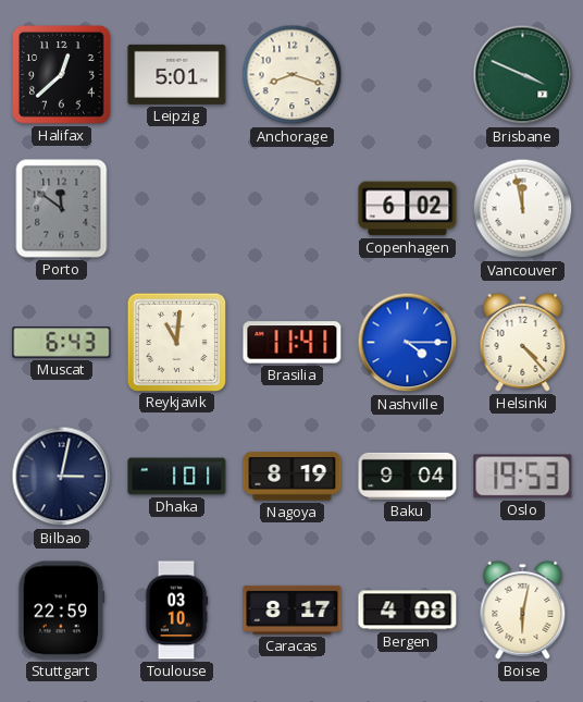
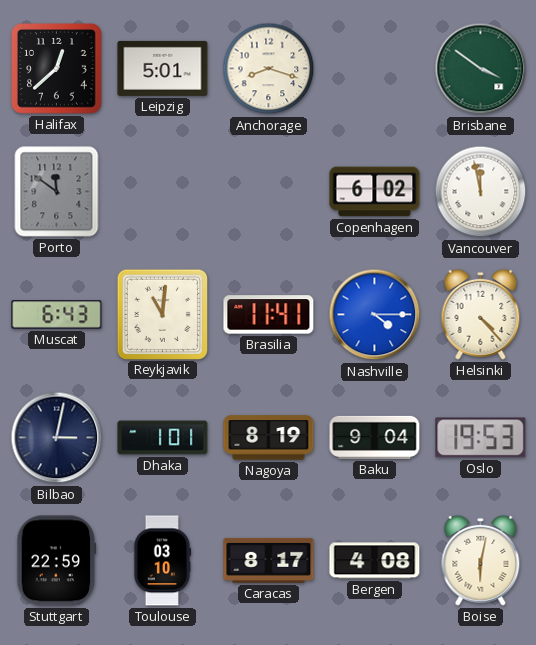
Brisbane: 3:49 -> 3:51
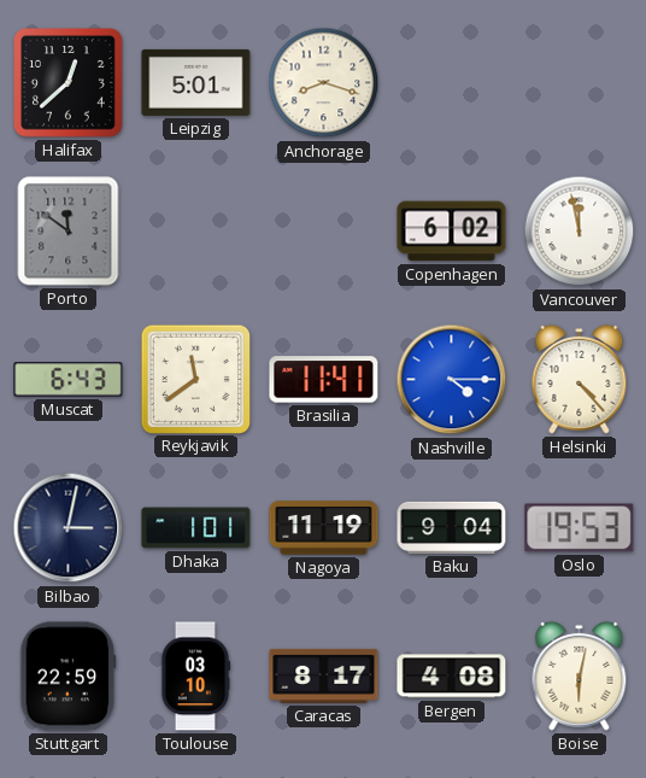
Brisbane: 3:51 -> none
Reykjavik: 11:01 -> 11:39
Nagoya: 8:19 -> 11:19
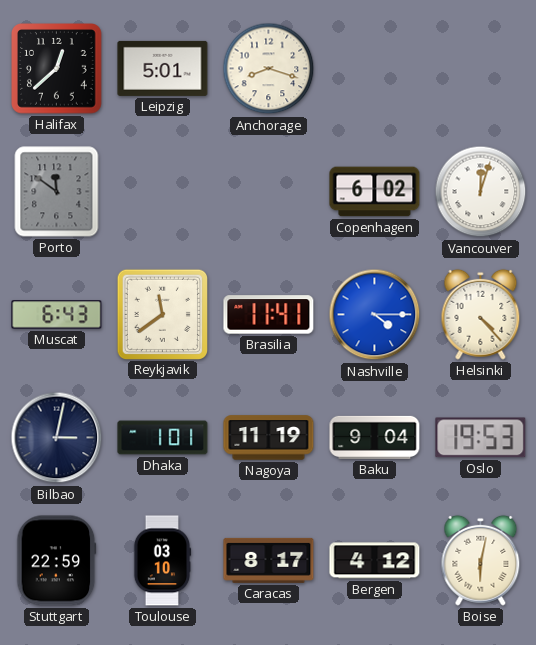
Vancouver: 11:58 -> 12:03
Bergen: 4:08 -> 4:12
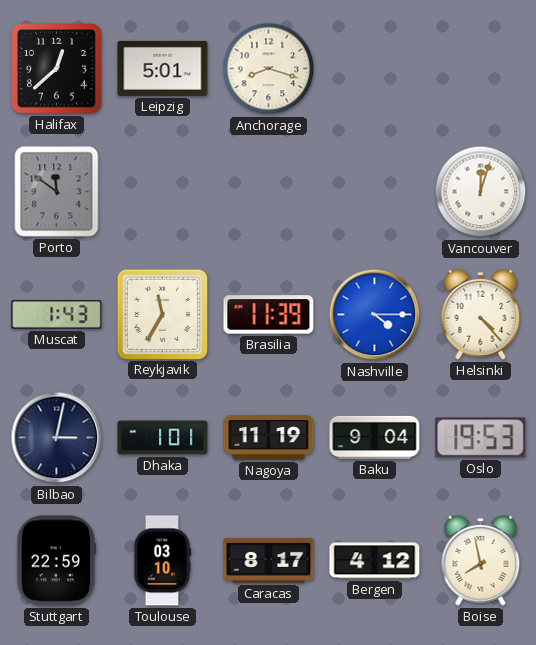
Copenhagen: 6:02 -> none
Muscat: 6:43 -> 1:43
Reykjavik: 11:39 -> 11:35
Brasilia: 11:41 -> 11:39
Boise: 6:02 -> 7:58
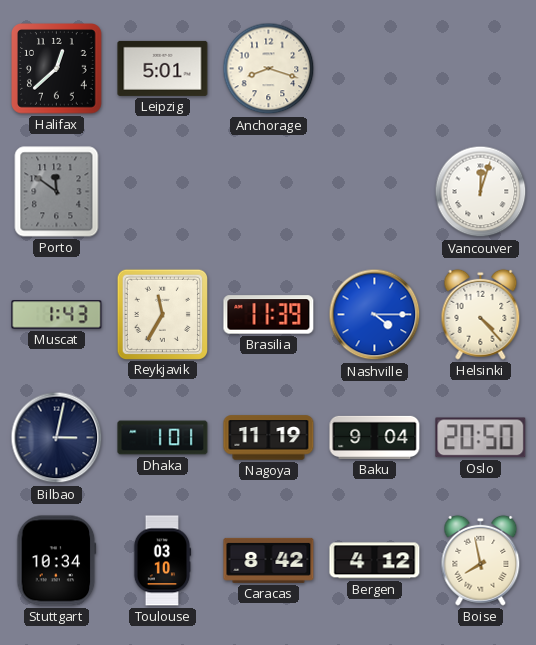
Oslo: 19:53 -> 20:50
Stuttgart: 22:59 -> 10:34
Caracas: 8:17 -> 8:42
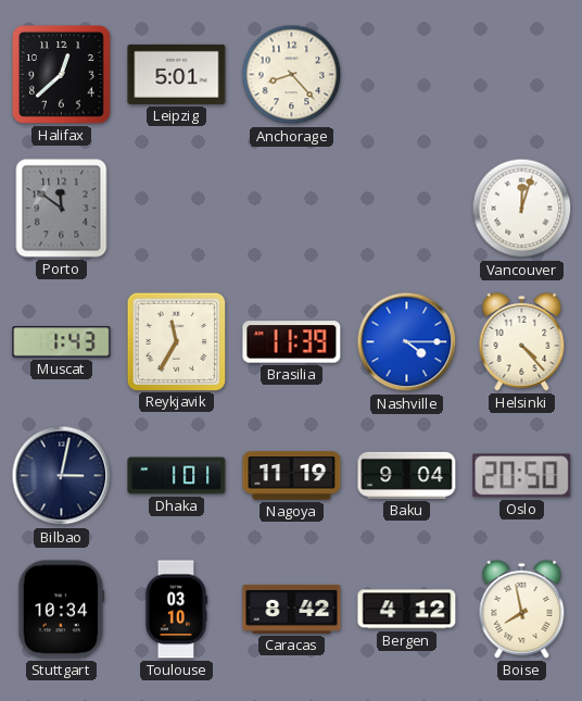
Anchorage: 8:18 -> 8:23
